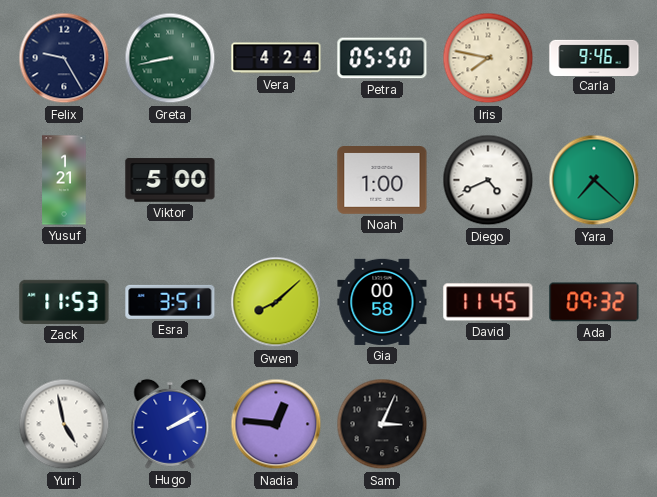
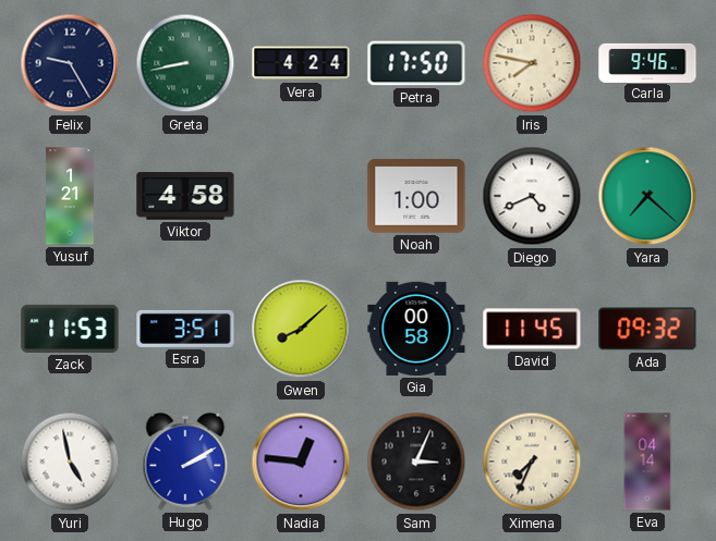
Petra: 05:50 -> 17:50
Viktor: 5:00 -> 4:58
Ximena: none -> 7:34
Eva: none -> 04:14
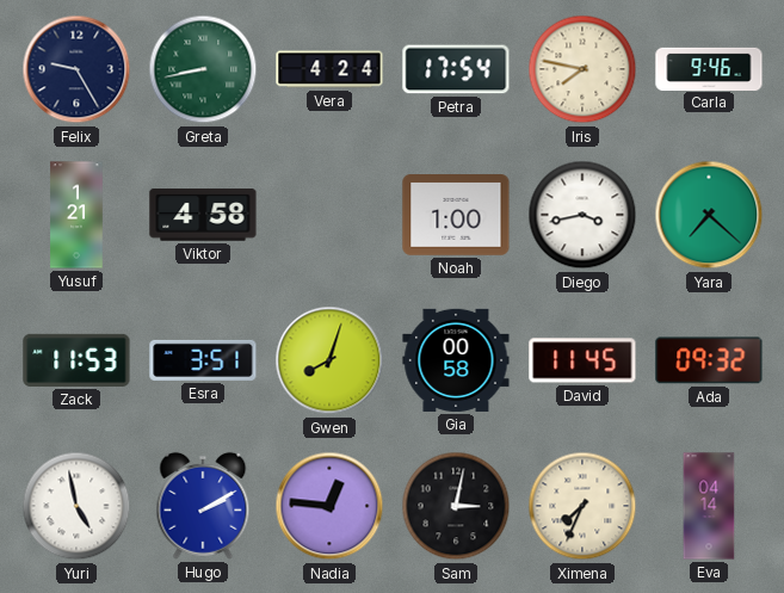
Petra: 17:50 -> 17:54
Diego: 4:41 -> 3:43
Gwen: 8:08 -> 8:03
Sam: 3:04 -> 3:02
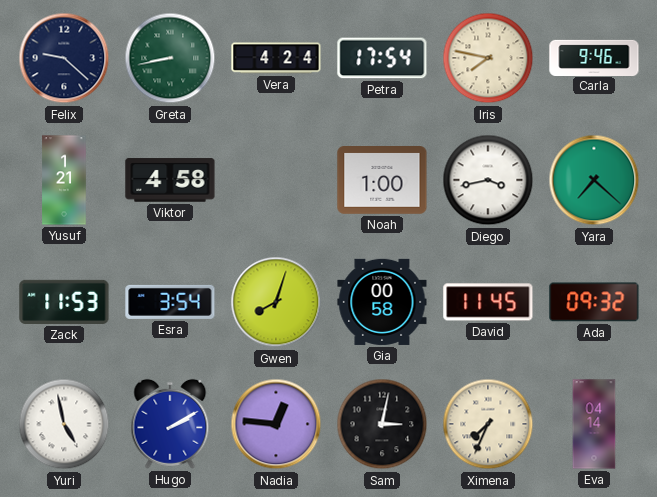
Felix: 9:25 -> 9:22
Esra: 3:51 -> 3:54
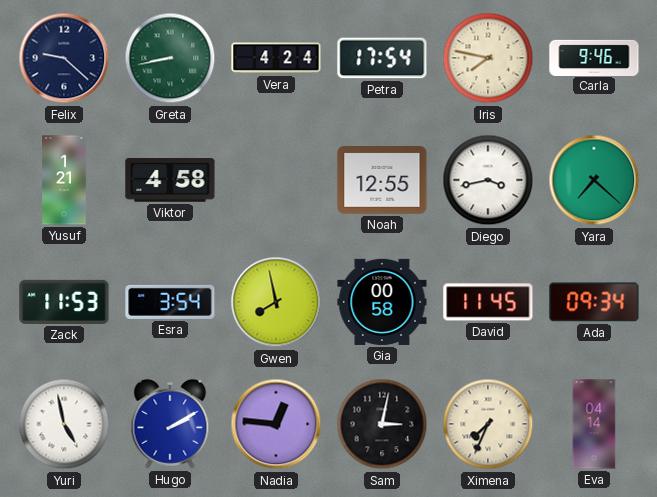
Noah: 1:00 -> 12:55
Gwen: 8:03 -> 7:58
Ada: 09:32 -> 09:34
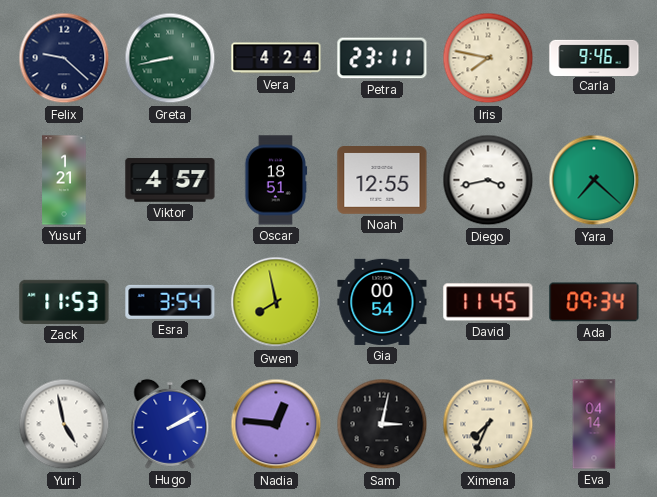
Petra: 17:54 -> 23:11
Viktor: 4:58 -> 4:57
Oscar: none -> 18:51
Gia: 00:58 -> 00:54
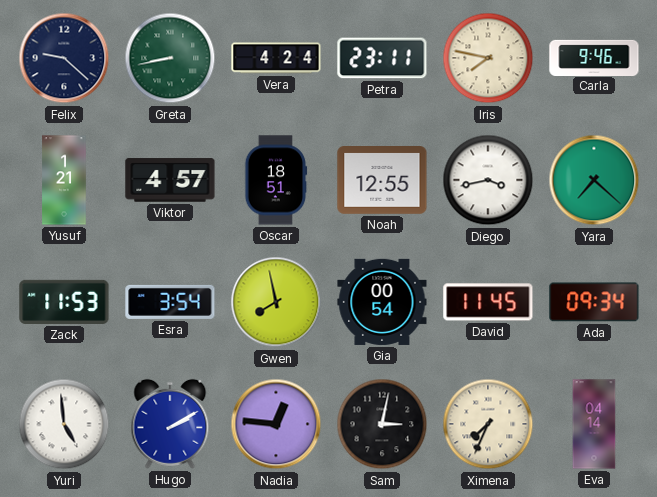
Yuri: 4:58 -> 4:59
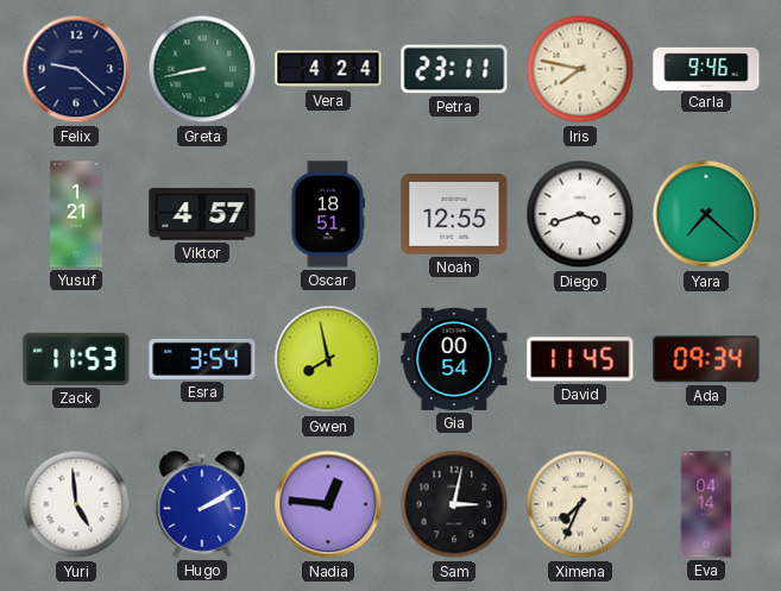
Diego: 3:43 -> 3:42
